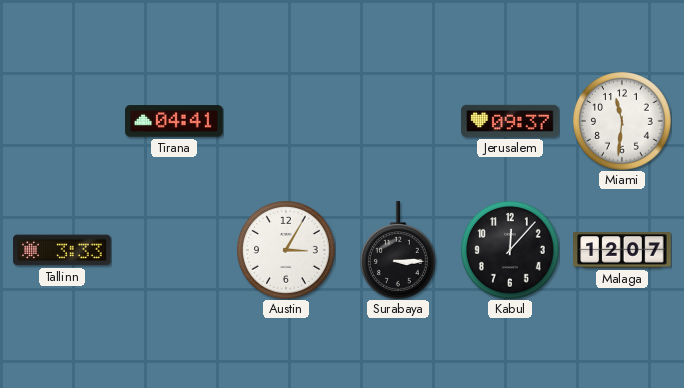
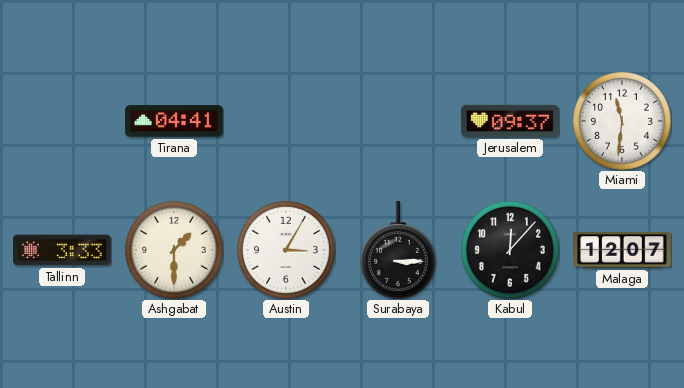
Ashgabat: none -> 1:30
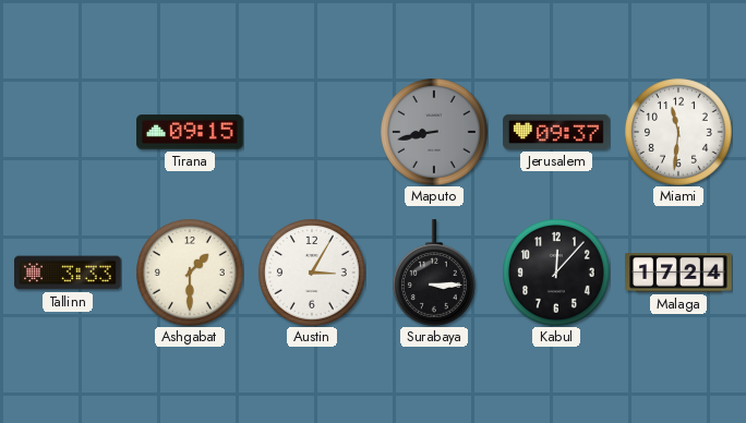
Tirana: 04:41 -> 09:15
Maputo: none -> 8:43
Malaga: 12:07 -> 17:24
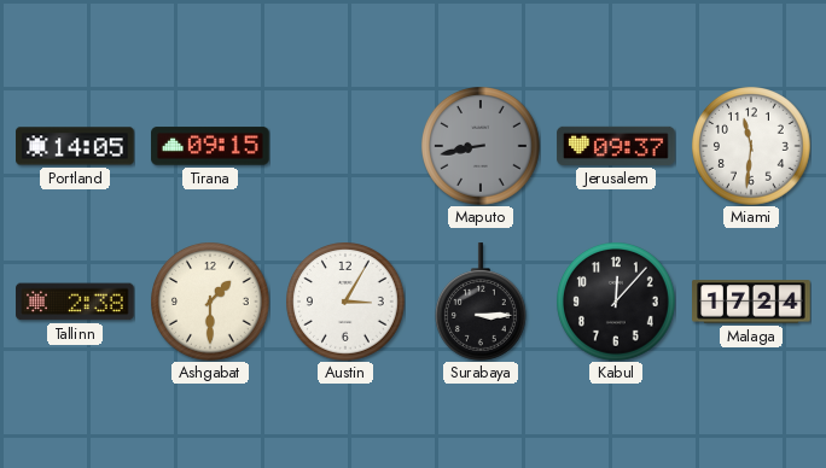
Portland: none -> 14:05
Tallinn: 3:33 -> 2:38
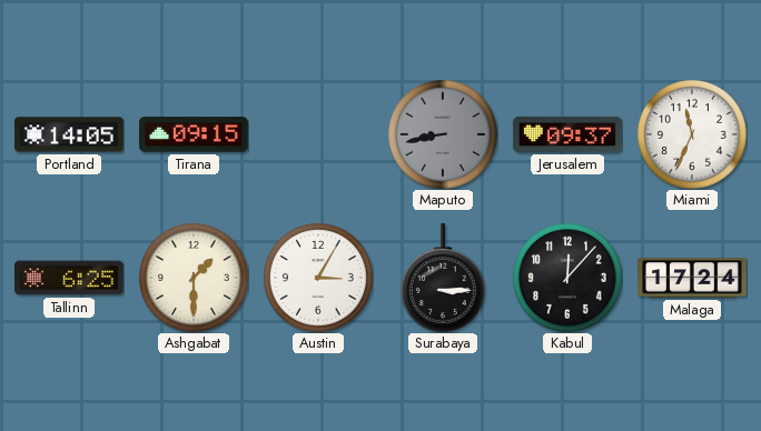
Miami: 11:31 -> 11:34
Tallinn: 2:38 -> 6:25
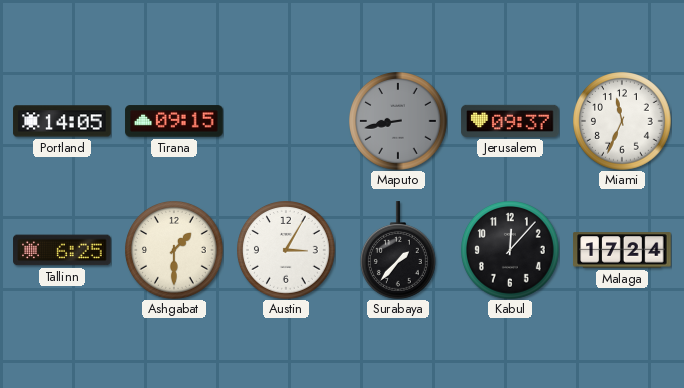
Surabaya: 3:15 -> 1:37
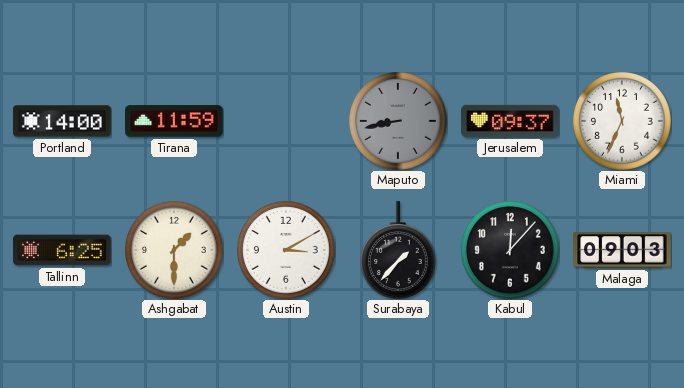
Portland: 14:05 -> 14:00
Tirana: 09:15 -> 11:59
Austin: 3:05 -> 3:10
Malaga: 17:24 -> 09:03
